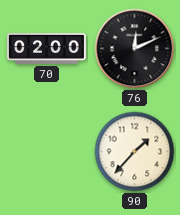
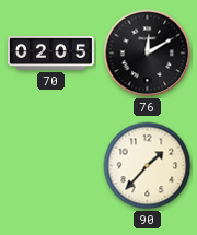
70: 02:00 -> 02:05
76: 12:11 -> 12:10
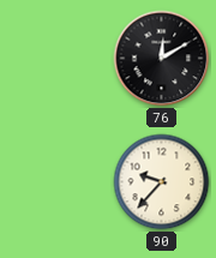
70: 02:05 -> none
90: 1:37 -> 9:37
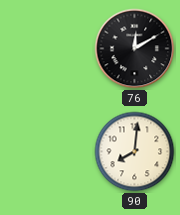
90: 9:37 -> 8:01
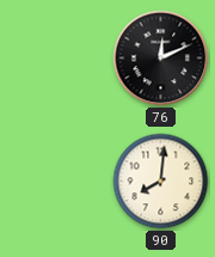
76: 12:10 -> 12:11
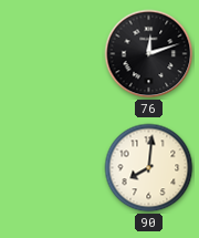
76: 12:11 -> 12:12
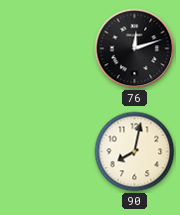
90: 8:01 -> 8:02
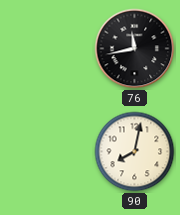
76: 12:12 -> 11:43
